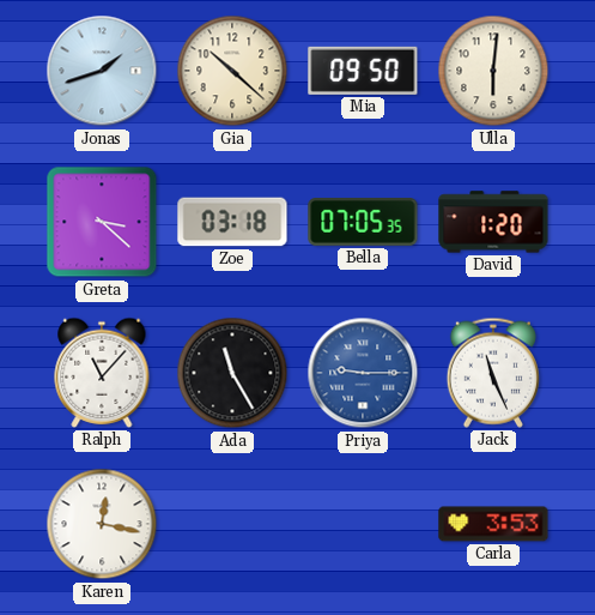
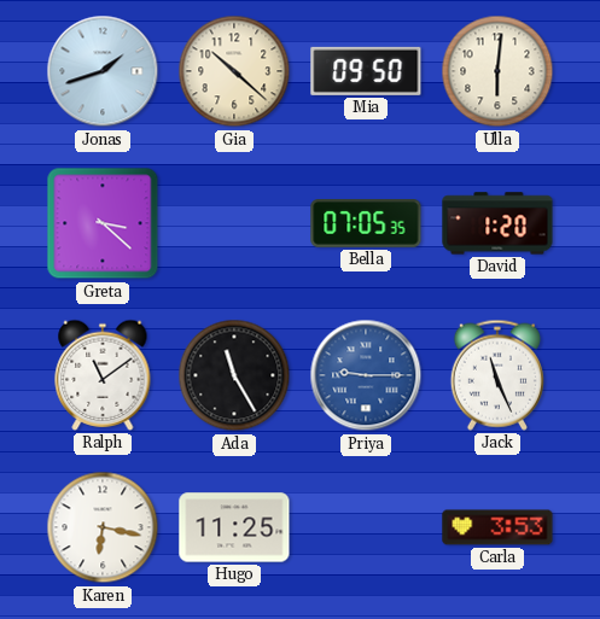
Zoe: 03:18 -> none
Ralph: 11:07 -> 11:09
Karen: 12:17 -> 6:17
Hugo: none -> 11:25
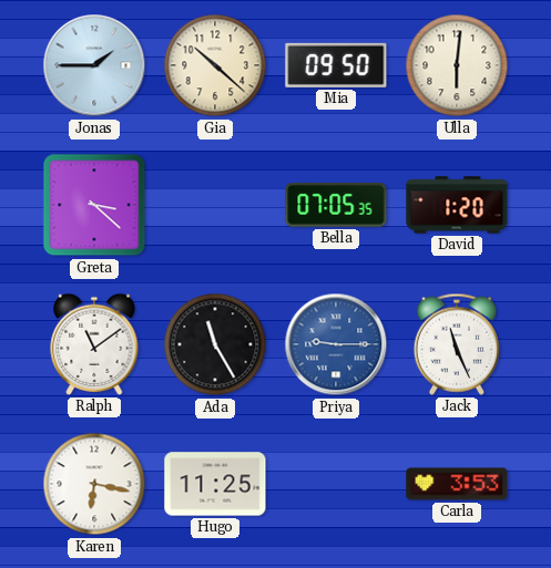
Jonas: 1:42 -> 1:45
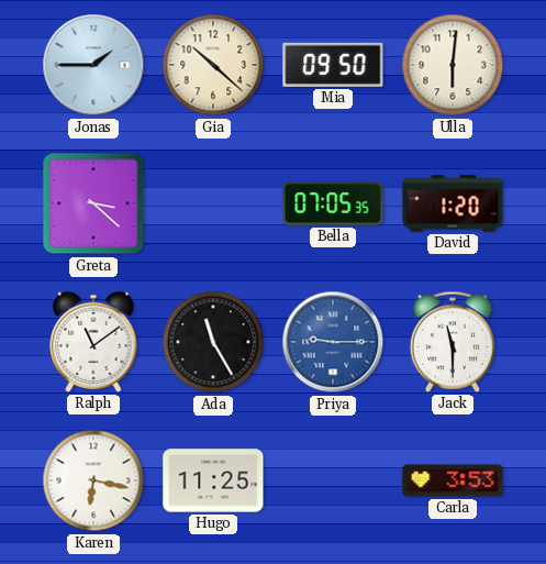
Jack: 11:26 -> 11:30
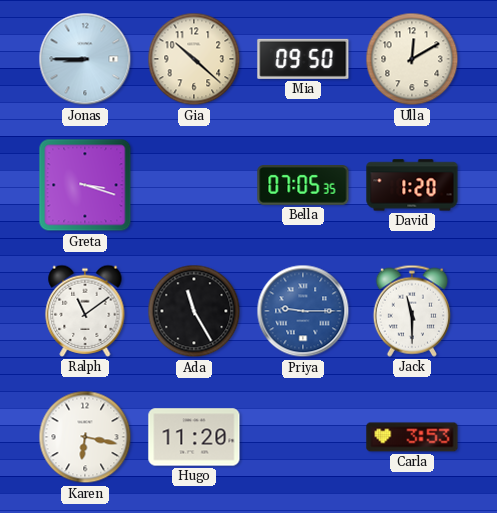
Jonas: 1:45 -> 8:45
Ulla: 6:01 -> 12:10
Greta: 3:22 -> 3:18
Hugo: 11:25 -> 11:20
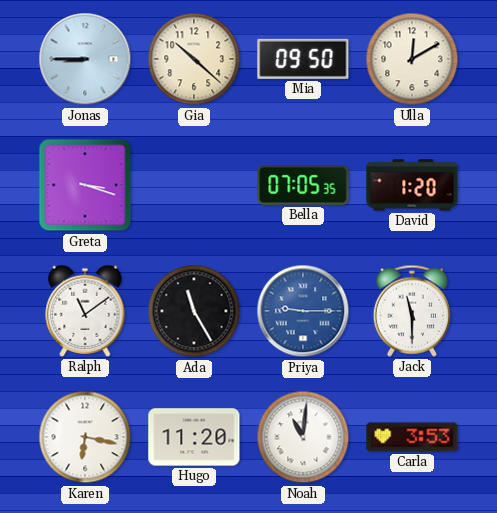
Noah: none -> 11:01
